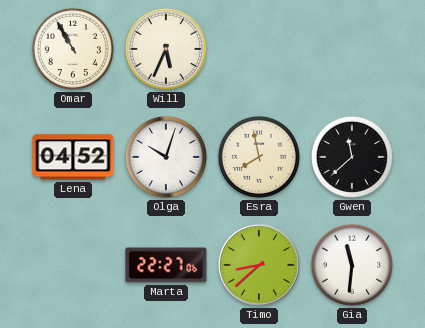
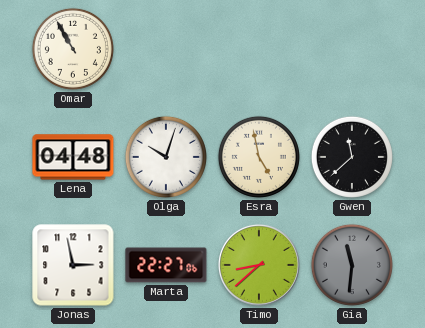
Will: 5:34 -> none
Lena: 04:52 -> 04:48
Esra: 7:58 -> 4:58
Jonas: none -> 2:58
Gia dial: white -> grey
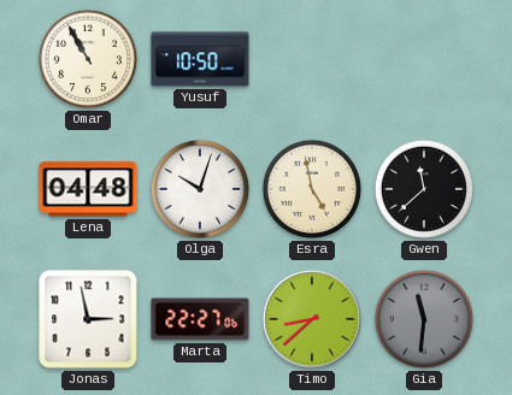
Yusuf: none -> 10:50
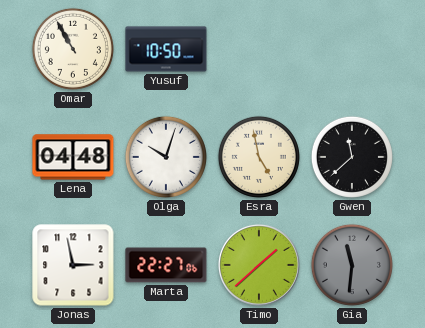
Timo: 8:38 -> 1:38
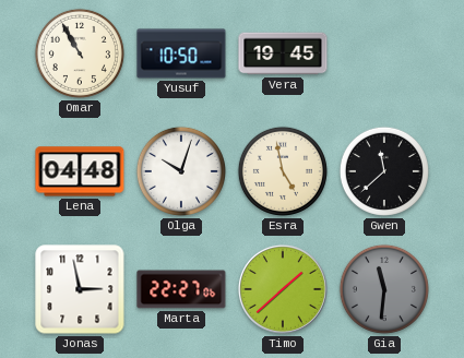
Vera: none -> 19:45
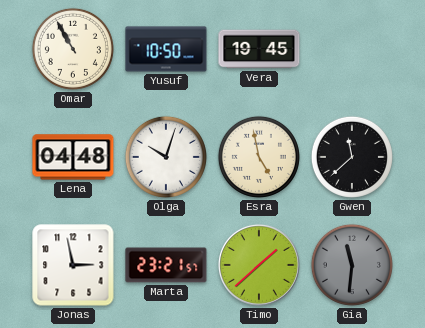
Marta: 22:27 -> 23:21
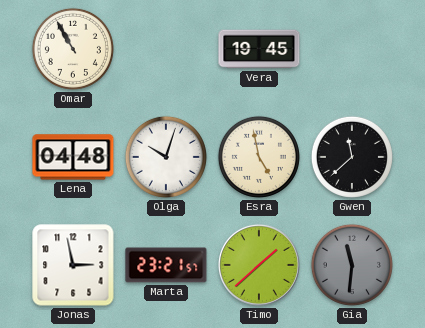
Yusuf: 10:50 -> none
